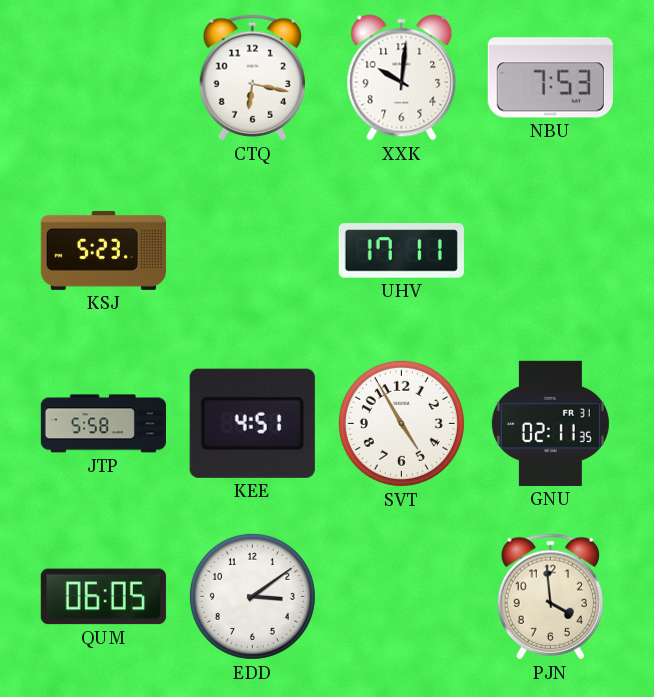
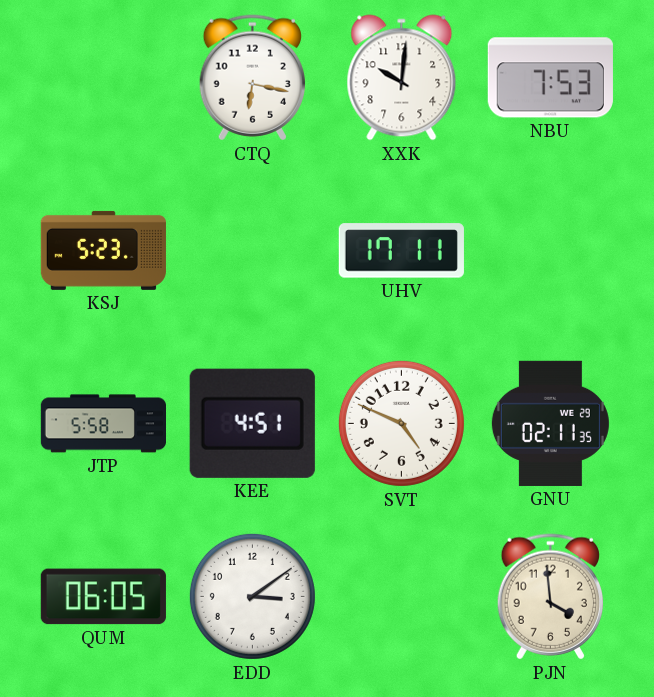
SVT: 4:55 -> 4:49
GNU date: FR 31 -> WE 29
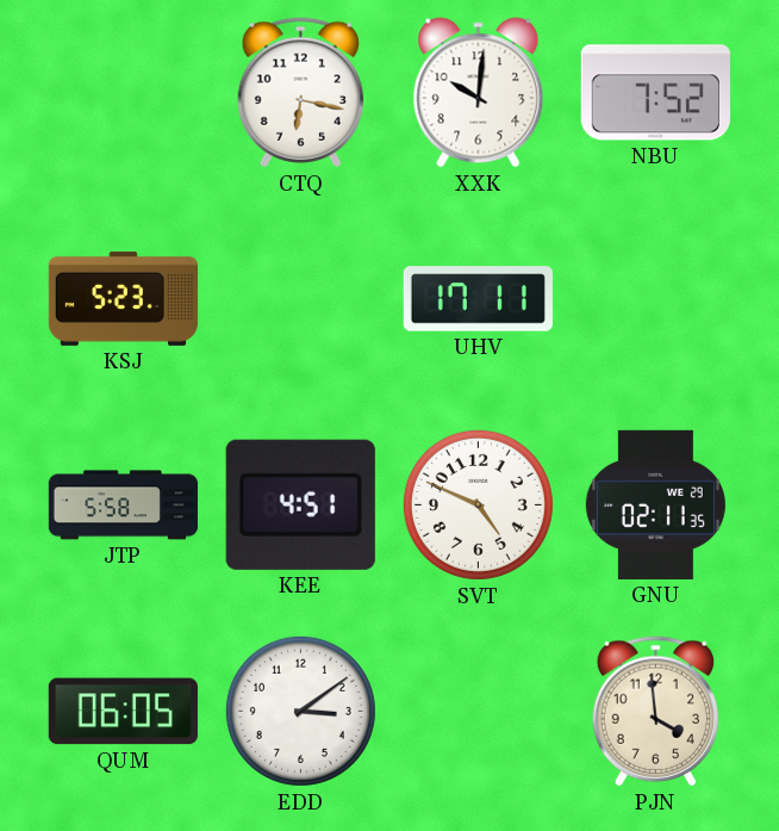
NBU: 7:53 -> 7:52
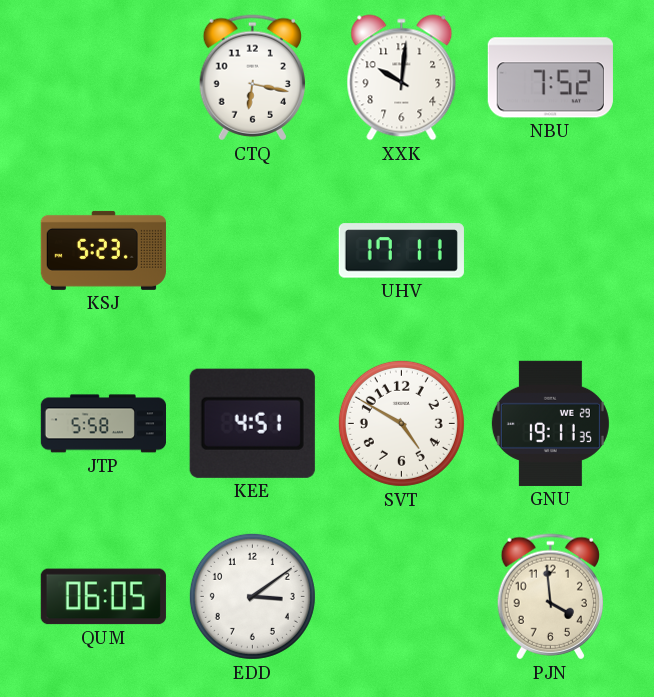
SVT: 4:49 -> 4:50
GNU: 02:11 -> 19:11
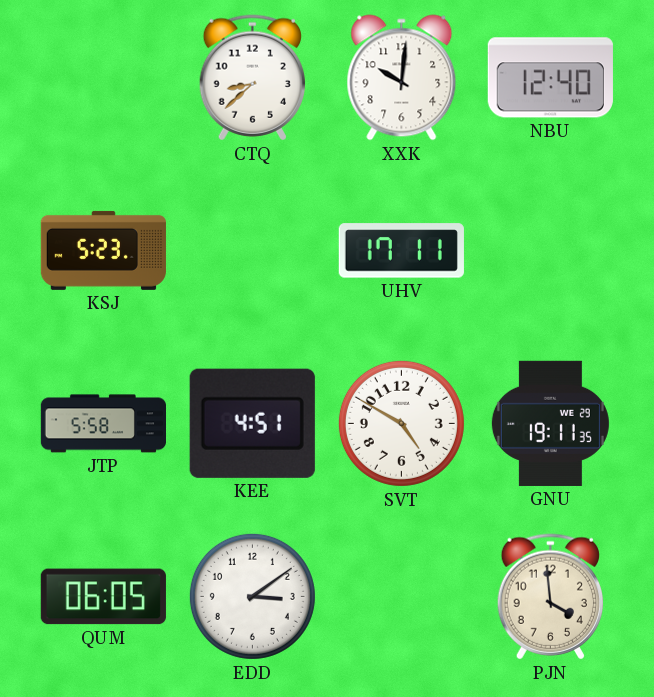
CTQ: 6:17 -> 8:38
NBU: 7:52 -> 12:40
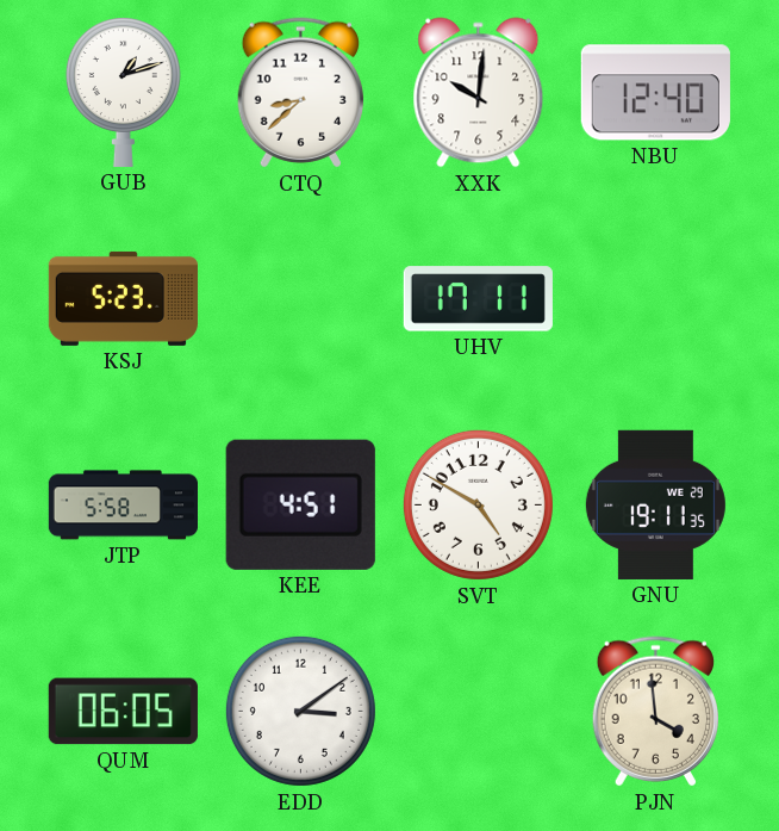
GUB: none -> 1:12
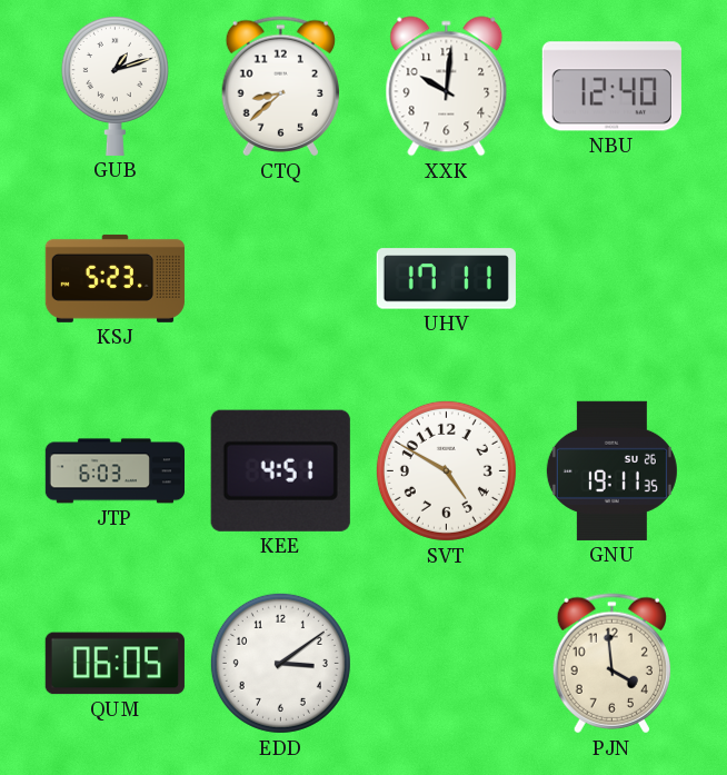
JTP: 5:58 -> 6:03
GNU date: WE 29 -> SU 26
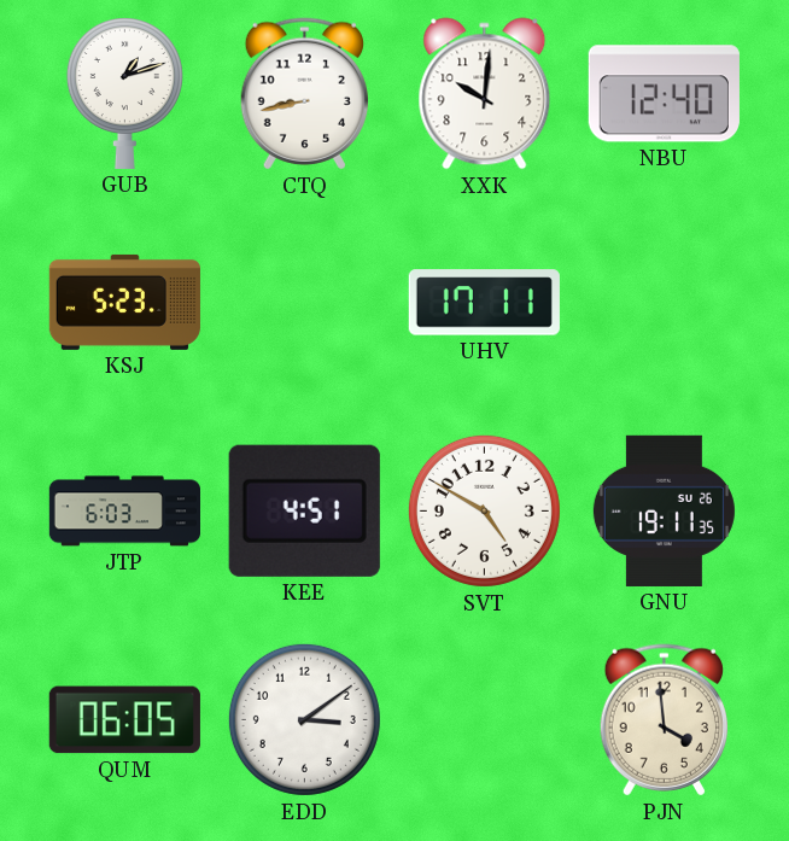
CTQ: 8:38 -> 8:43
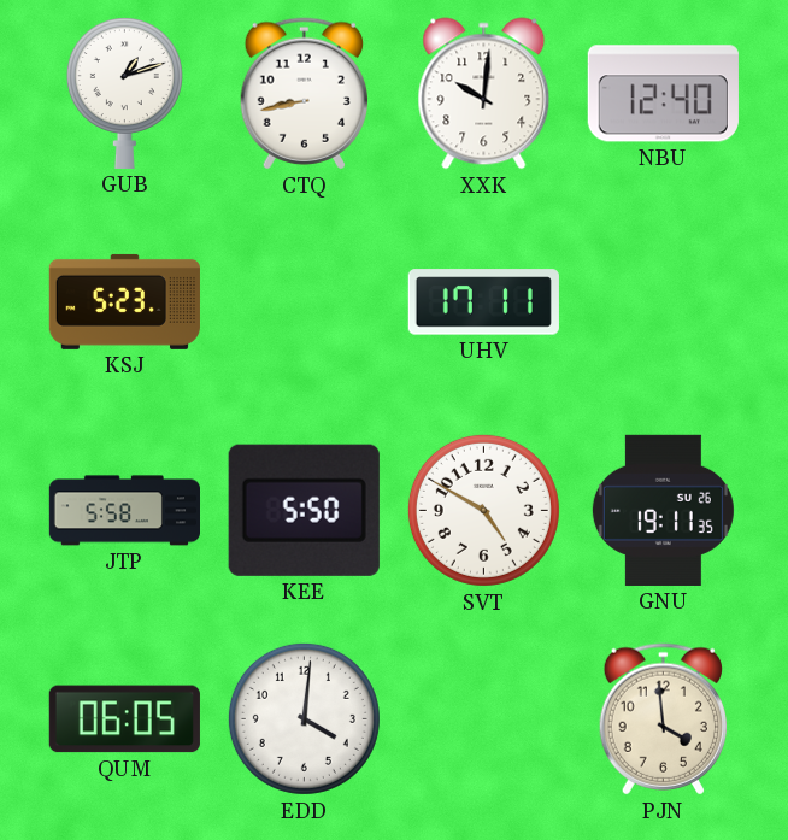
JTP: 6:03 -> 5:58
KEE: 4:51 -> 5:50
EDD: 3:09 -> 4:01
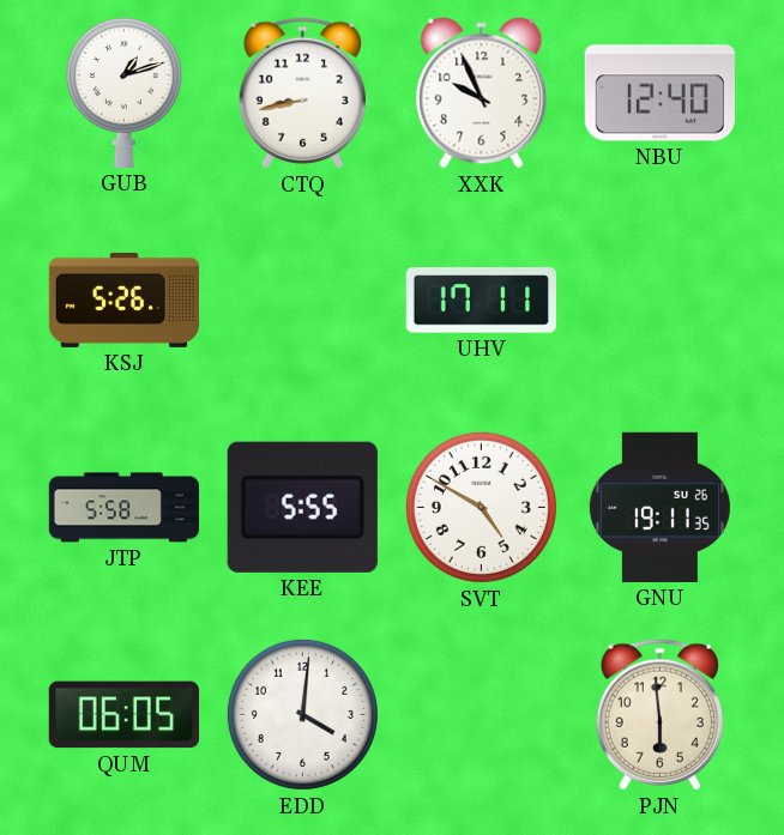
XXK: 10:01 -> 9:56
KSJ: 5:23 -> 5:26
KEE: 5:50 -> 5:55
PJN: 3:59 -> 5:59
